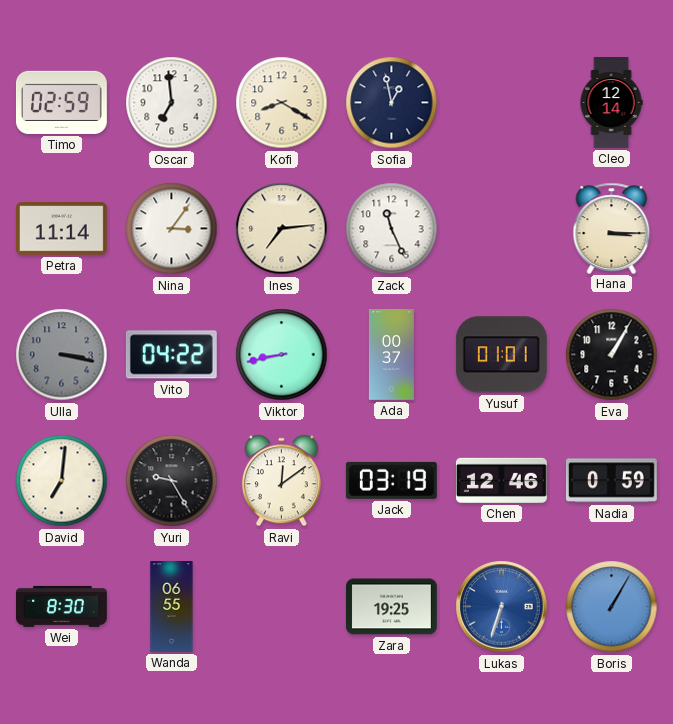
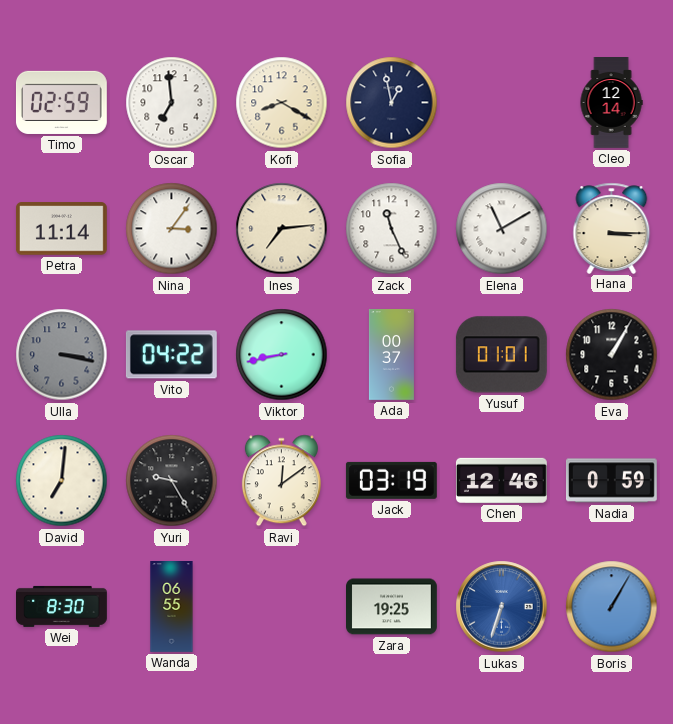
Elena: none -> 11:10
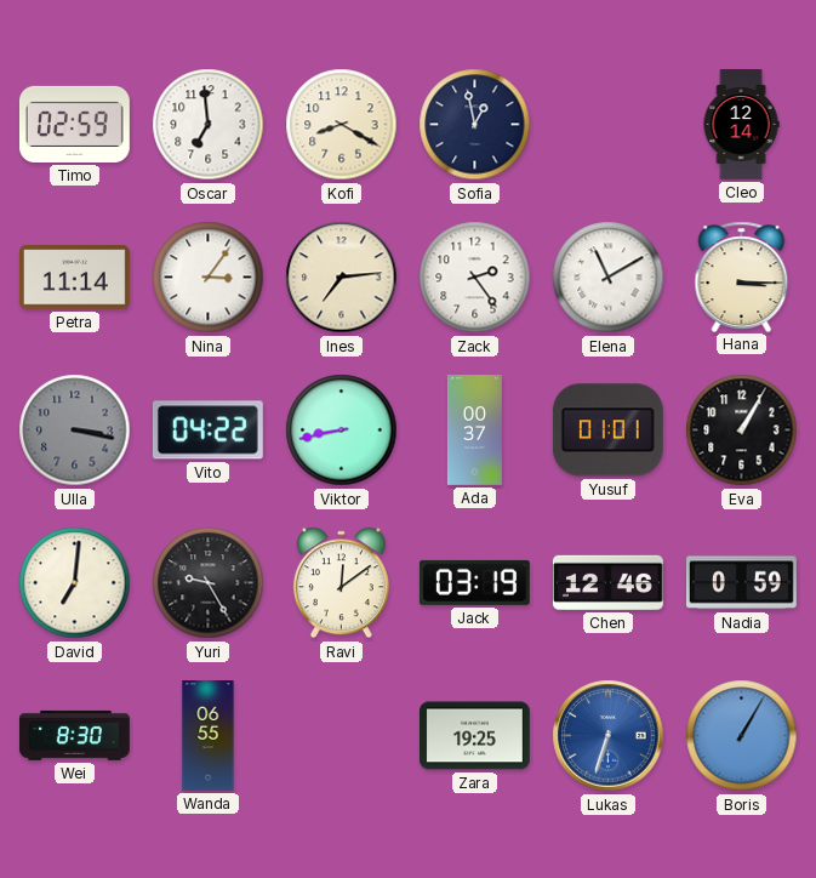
Zack: 11:26 -> 2:24
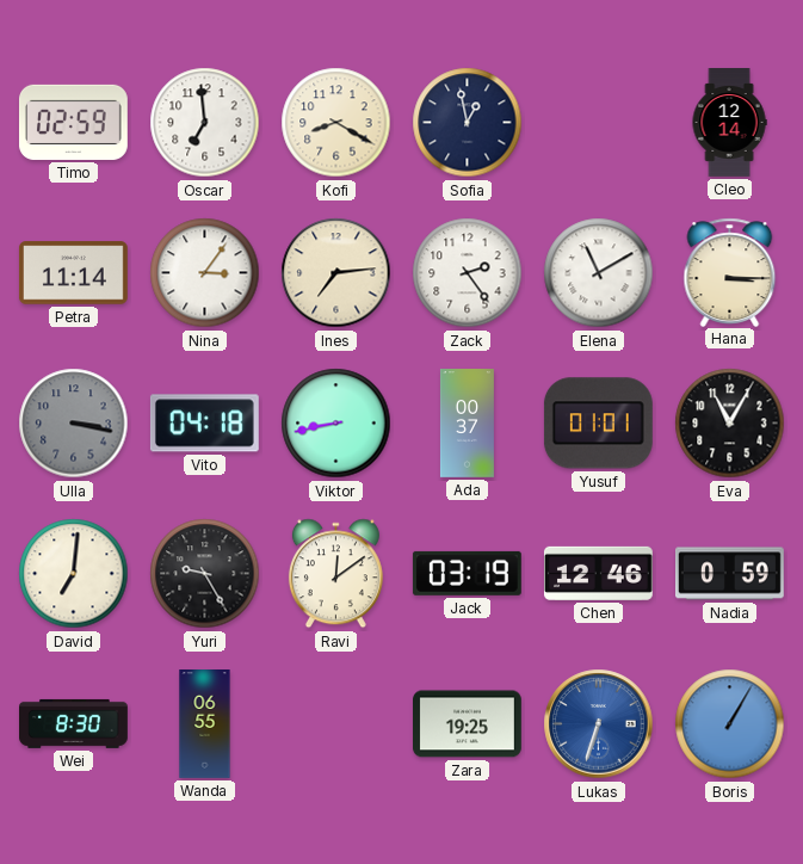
Vito: 04:22 -> 04:18
Eva: 1:05 -> 11:05
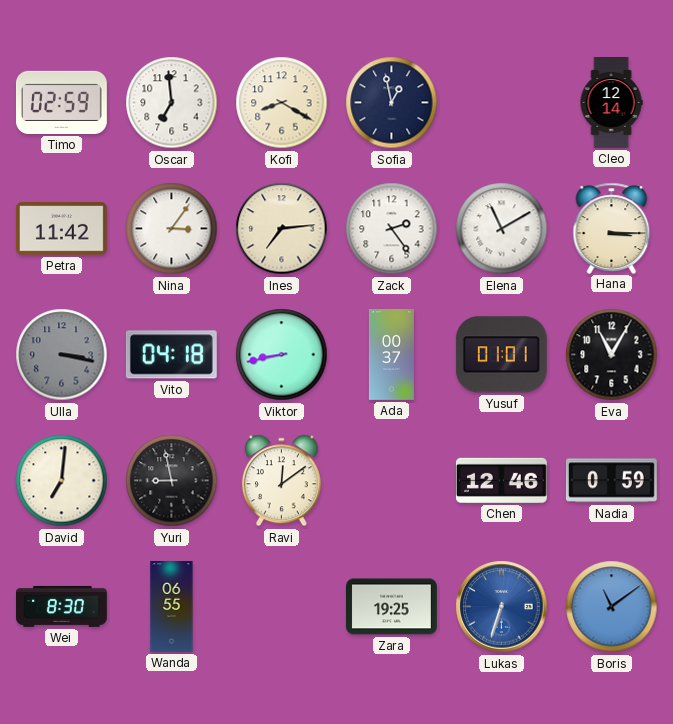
Petra: 11:14 -> 11:42
Yuri: 9:25 -> 8:58
Jack: 03:19 -> none
Boris: 1:05 -> 11:09
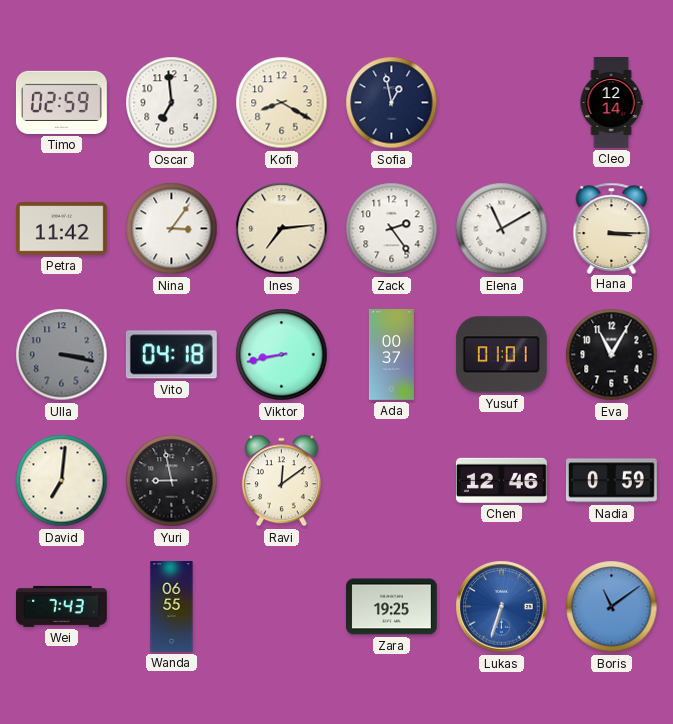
Wei: 8:30 -> 7:43
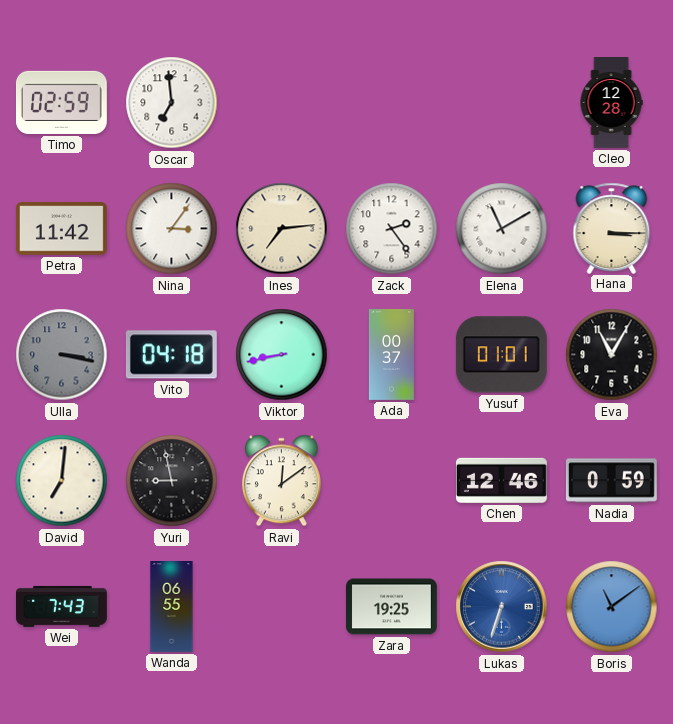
Kofi: 8:20 -> none
Sofia: 12:58 -> none
Cleo: 12:14 -> 12:28
